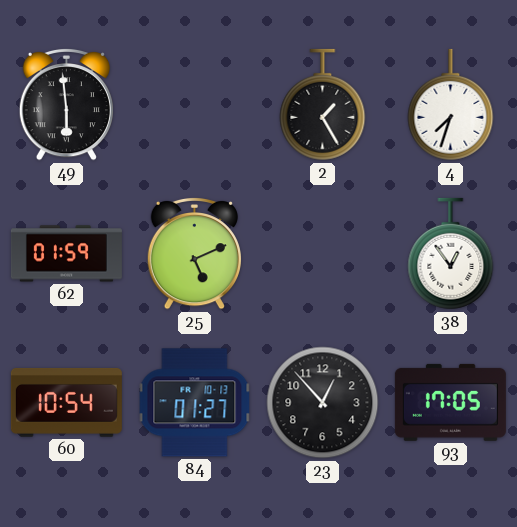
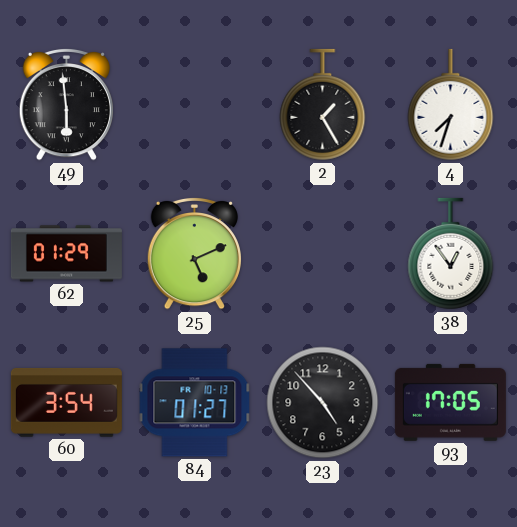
62: 01:59 -> 01:29
60: 10:54 -> 3:54
23: 12:53 -> 4:53
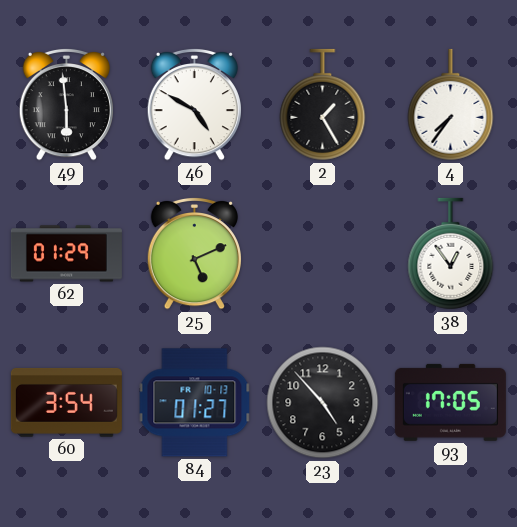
46: none -> 4:50
4: 7:33 -> 7:36
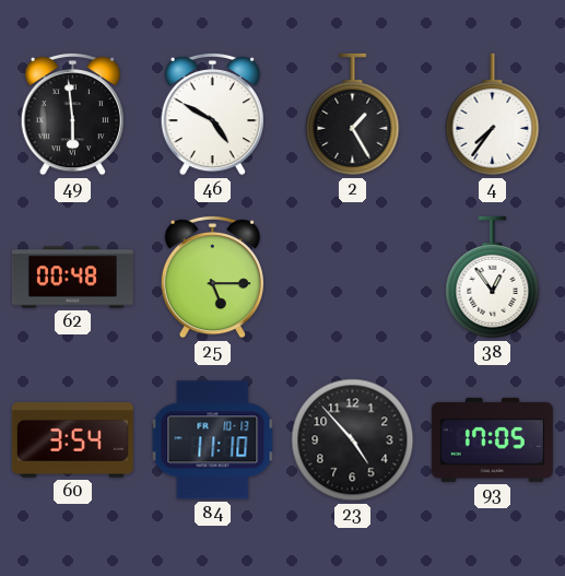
62: 01:29 -> 00:48
25: 5:11 -> 5:15
84: 01:27 -> 11:10
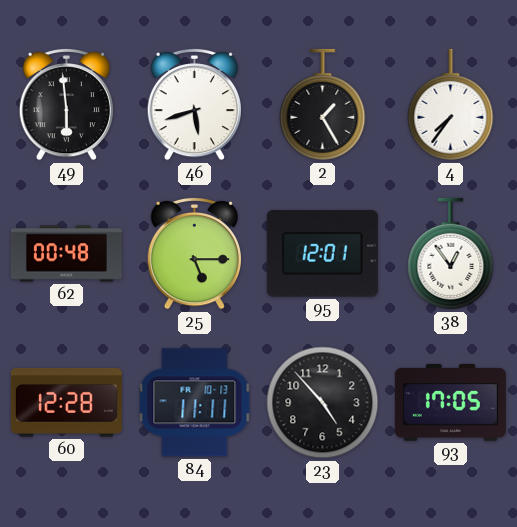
46: 4:50 -> 5:42
95: none -> 12:01
60: 3:54 -> 12:28
84: 11:10 -> 11:11
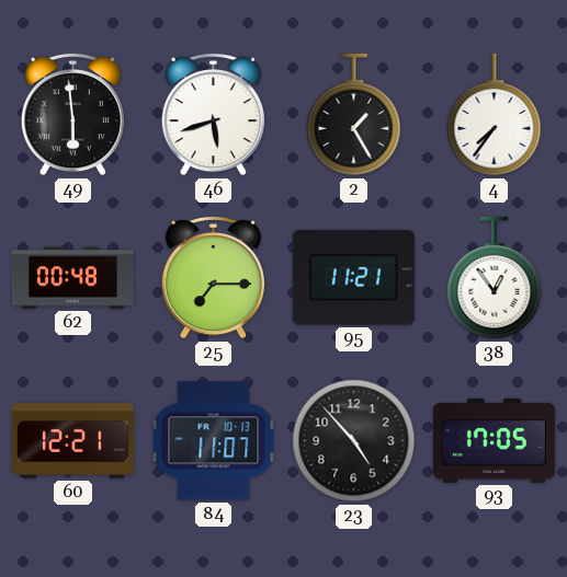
25: 5:15 -> 7:15
95: 12:01 -> 11:21
60: 12:28 -> 12:21
84: 11:11 -> 11:07
